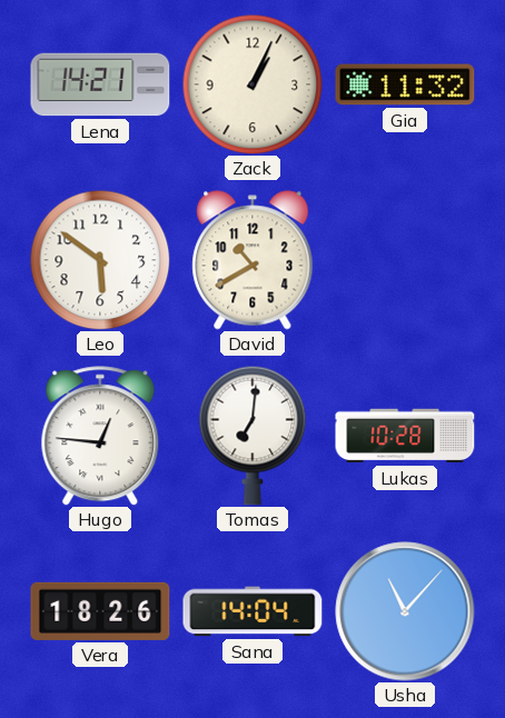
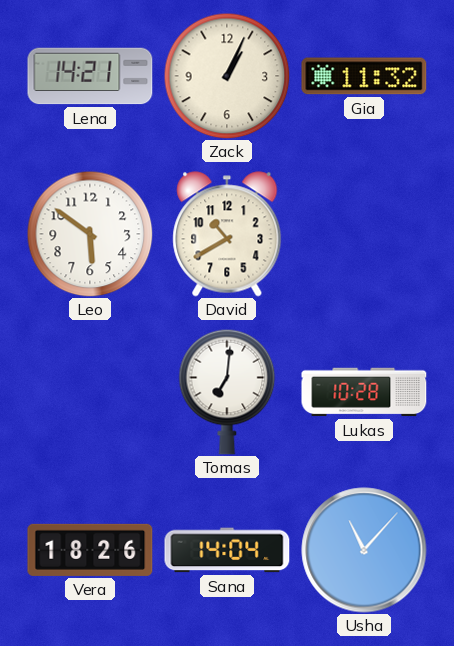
Hugo: 12:46 -> none
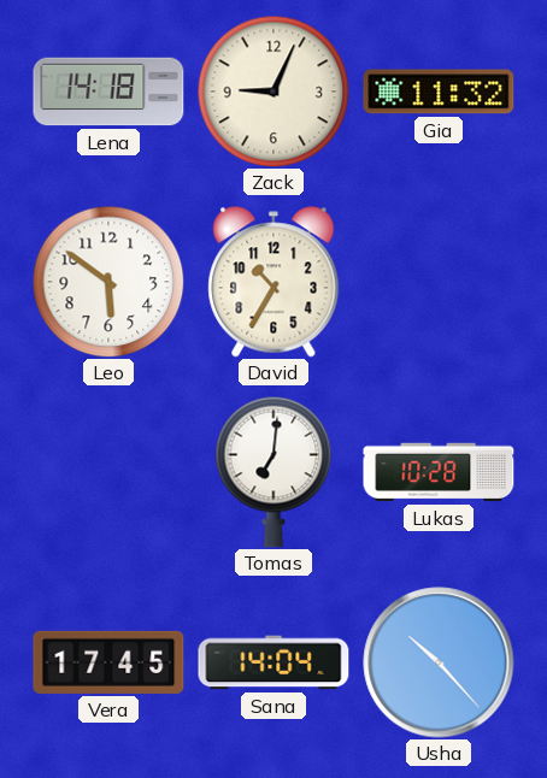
Lena: 14:21 -> 14:18
Zack: 1:04 -> 9:04
David: 10:40 -> 10:35
Vera: 18:26 -> 17:45
Usha: 11:07 -> 10:23
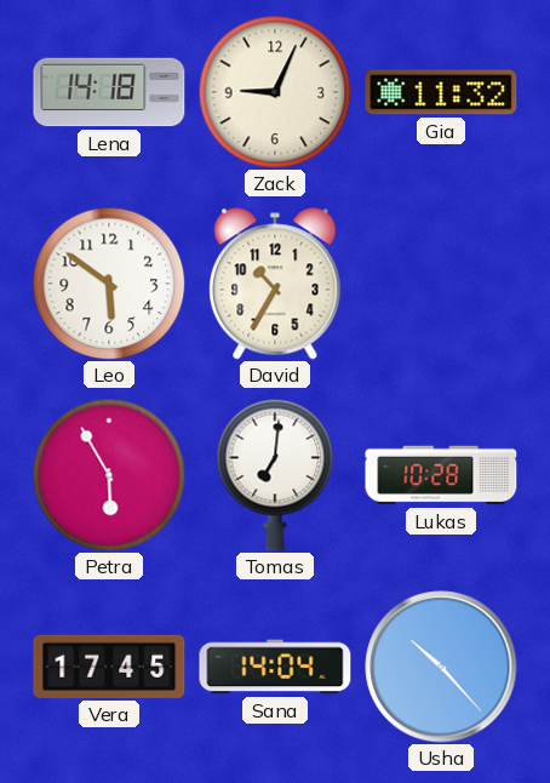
Petra: none -> 5:55
